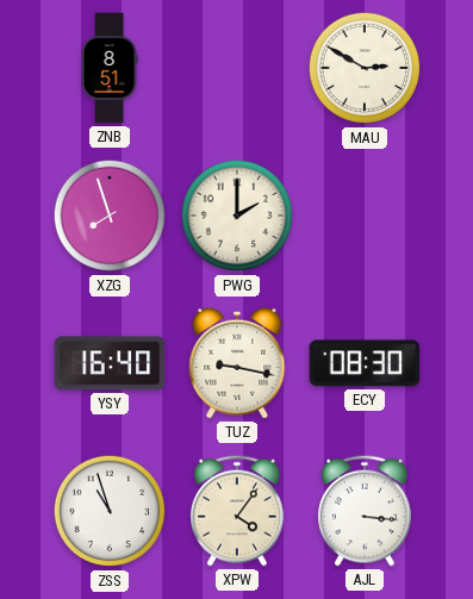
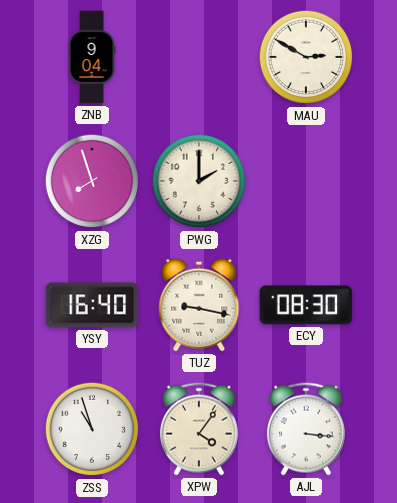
ZNB: 8:51 -> 9:04
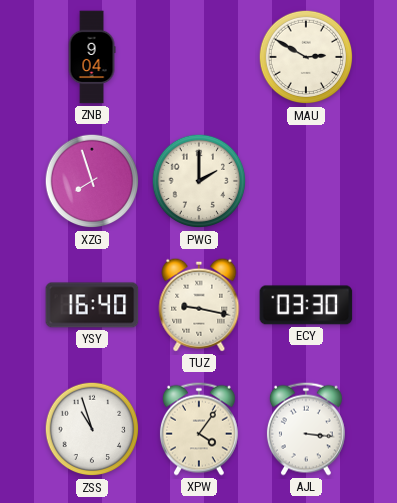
ECY: 08:30 -> 03:30
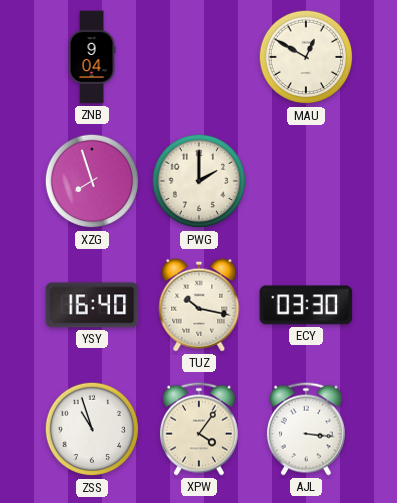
MAU: 2:50 -> 12:50
TUZ: 9:17 -> 10:17
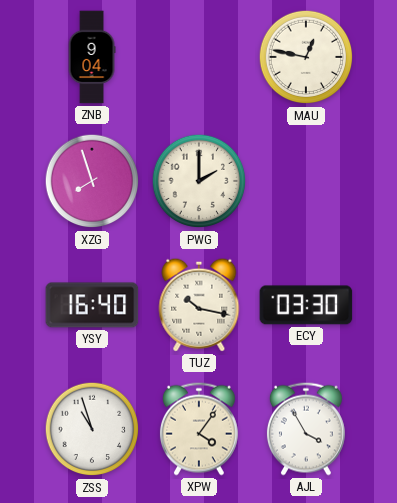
MAU: 12:50 -> 12:47
AJL: 3:16 -> 3:55
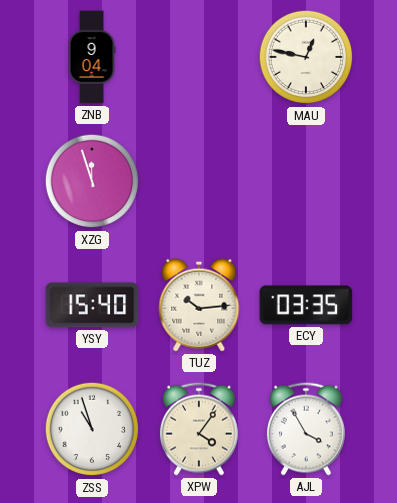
XZG: 7:57 -> 11:57
PWG: 2:00 -> none
YSY: 16:40 -> 15:40
TUZ: 10:17 -> 10:14
ECY: 03:30 -> 03:35
